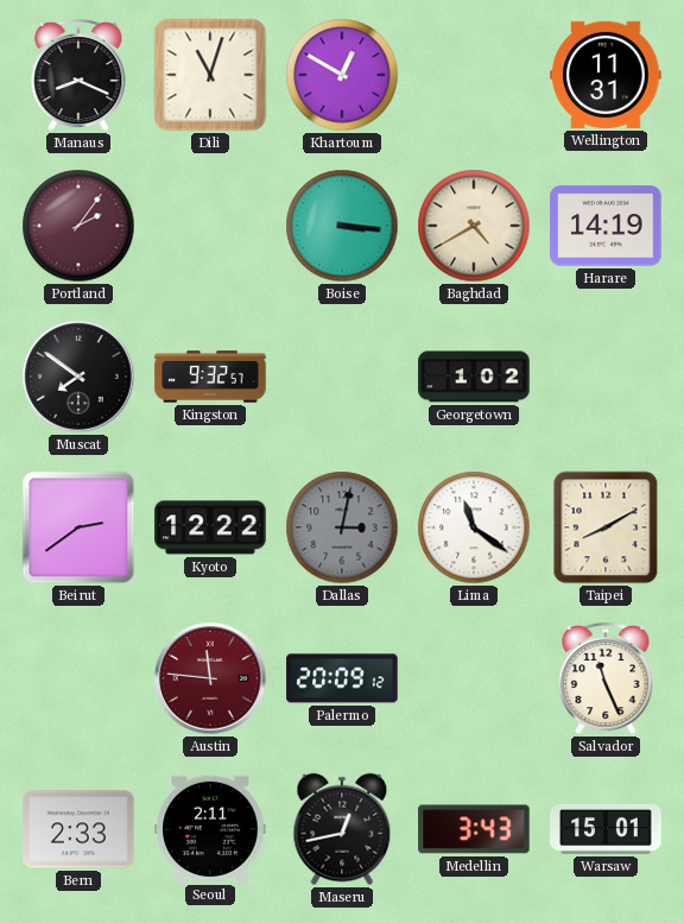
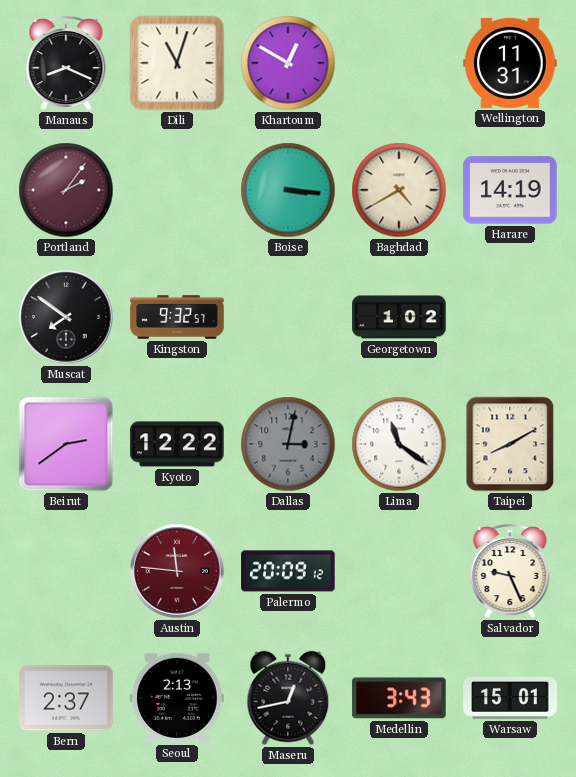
Salvador: 11:26 -> 9:26
Bern: 2:33 -> 2:37
Seoul: 2:11 -> 2:13
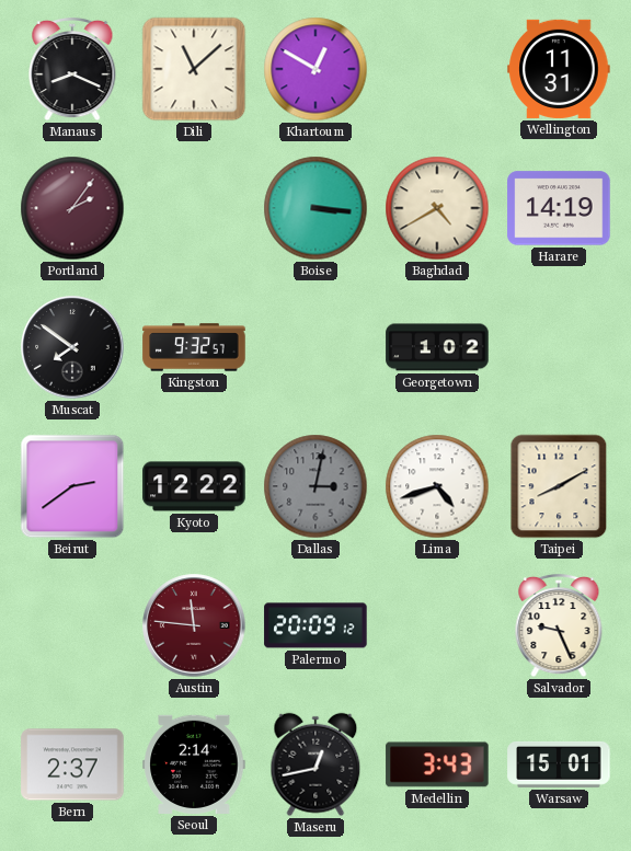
Dili: 11:03 -> 11:08
Lima: 11:21 -> 4:42
Seoul: 2:13 -> 2:14
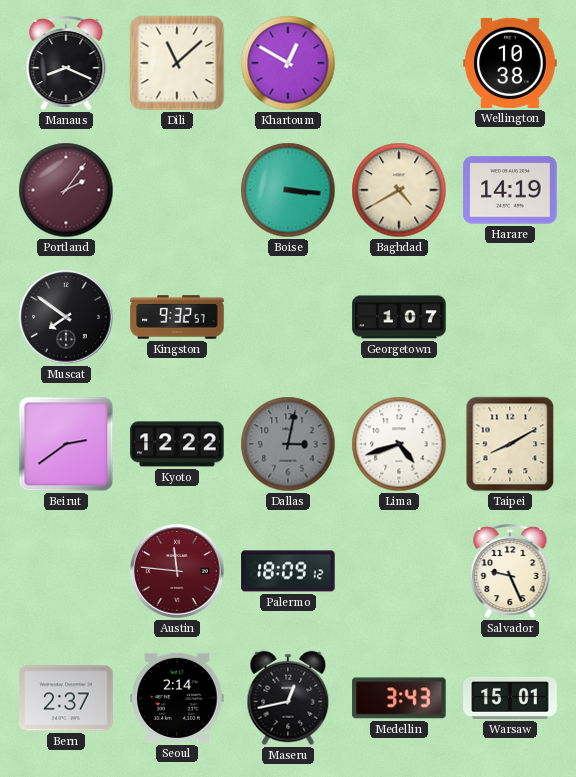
Wellington: 11:31 -> 10:38
Georgetown: 1:02 -> 1:07
Palermo: 20:09 -> 18:09
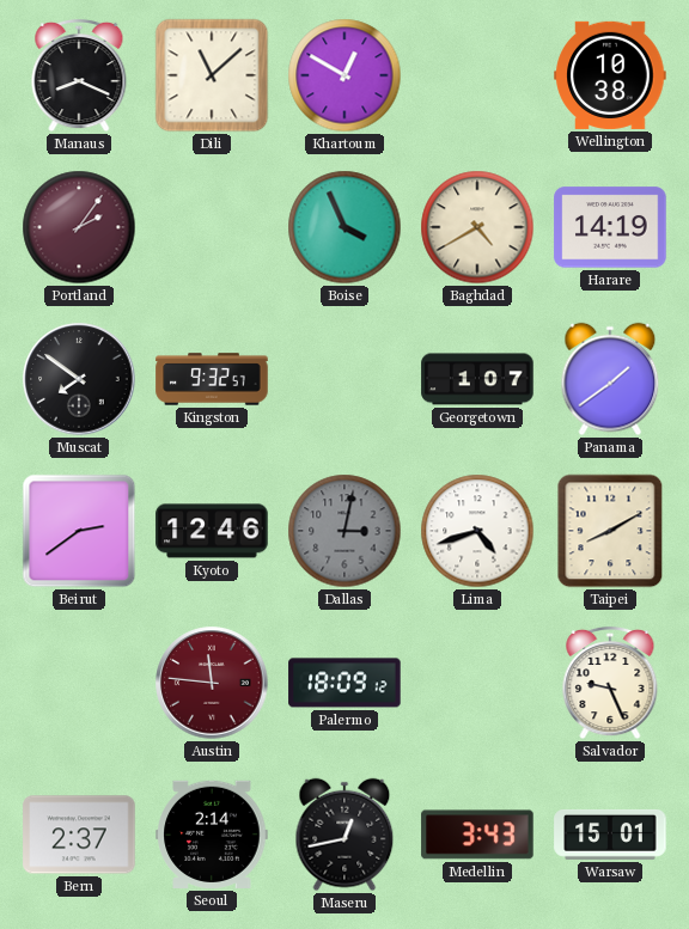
Boise: 3:16 -> 3:56
Panama: none -> 1:39
Kyoto: 12:22 -> 12:46
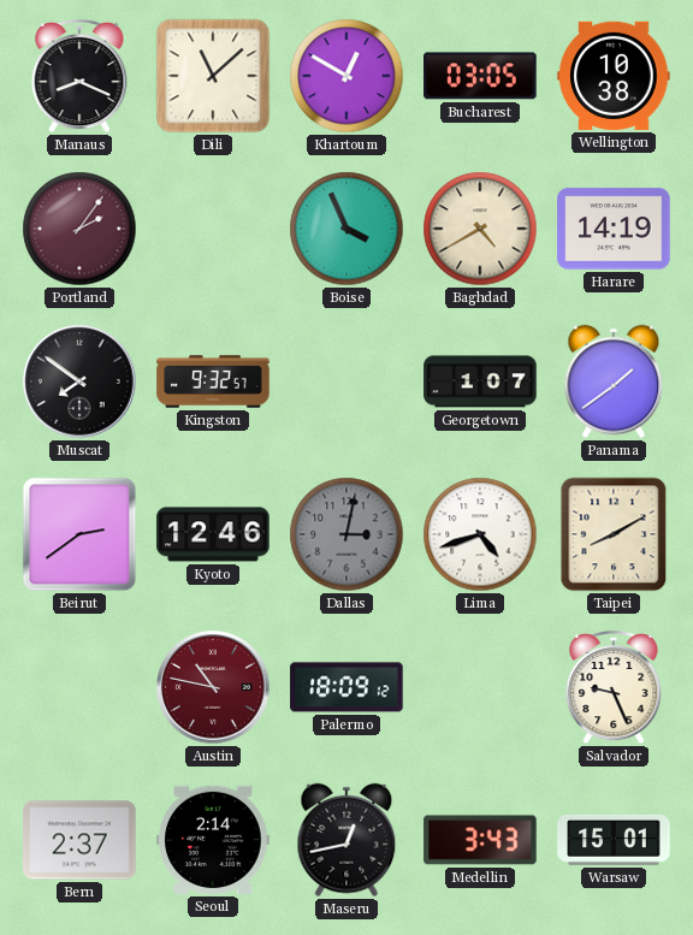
Bucharest: none -> 03:05
Austin: 11:46 -> 10:47
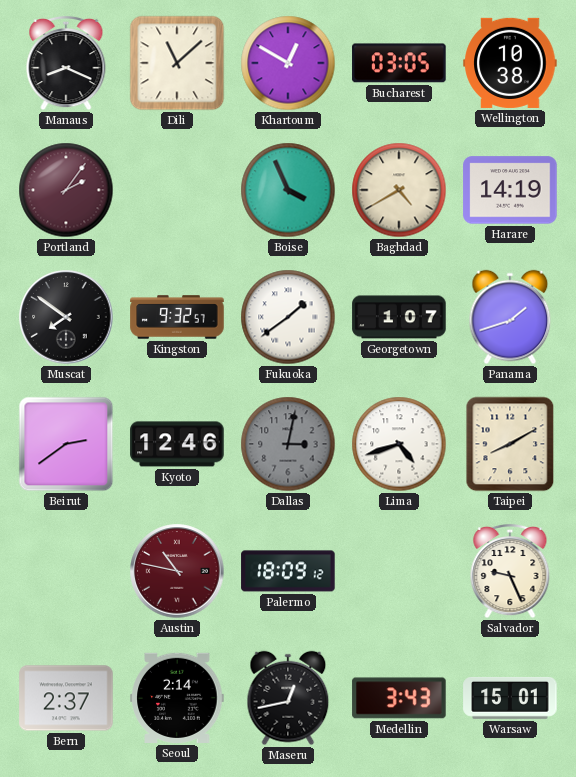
Fukuoka: none -> 1:39
Panama: 1:39 -> 1:42
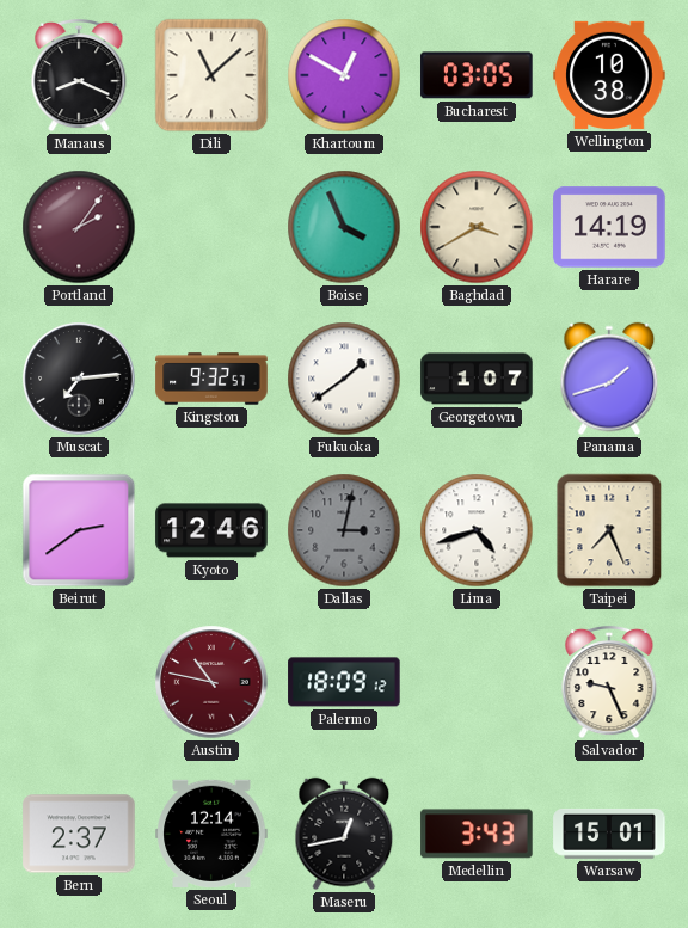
Baghdad: 4:40 -> 3:40
Muscat: 7:51 -> 7:14
Taipei: 8:10 -> 7:26
Seoul: 2:14 -> 12:14
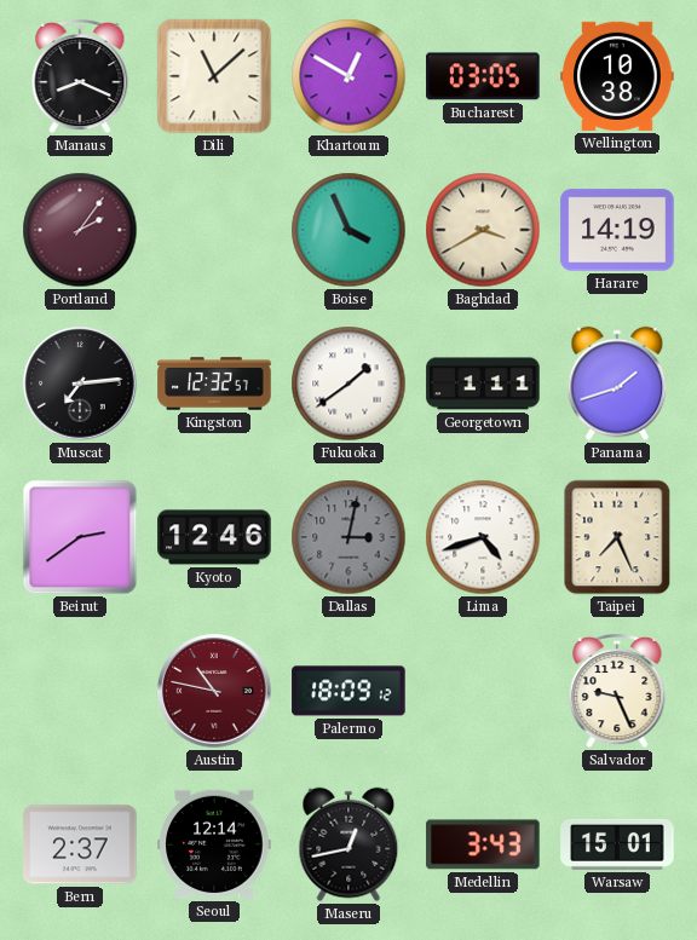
Kingston: 9:32 -> 12:32
Georgetown: 1:07 -> 1:11
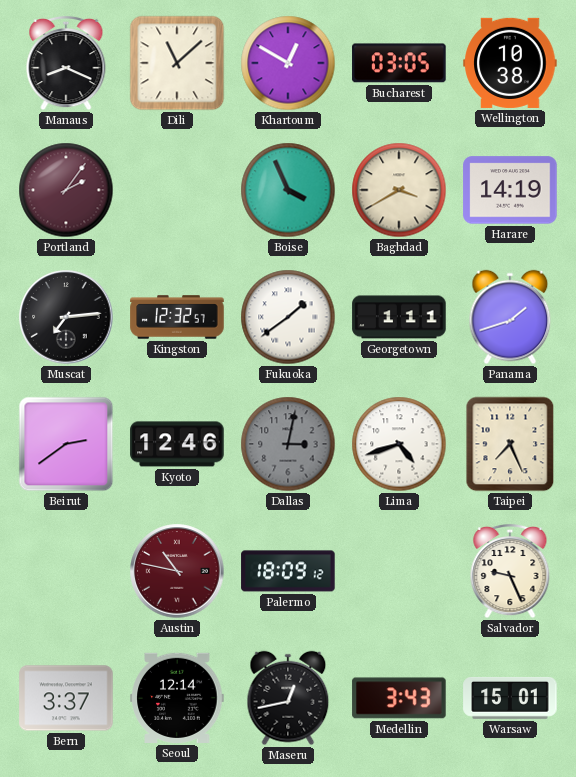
Bern: 2:37 -> 3:37
